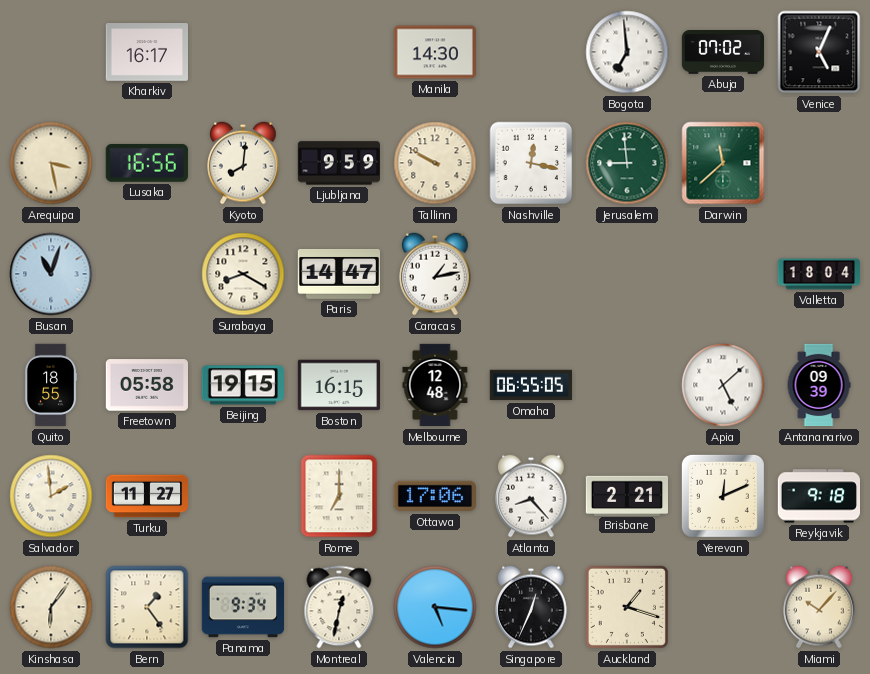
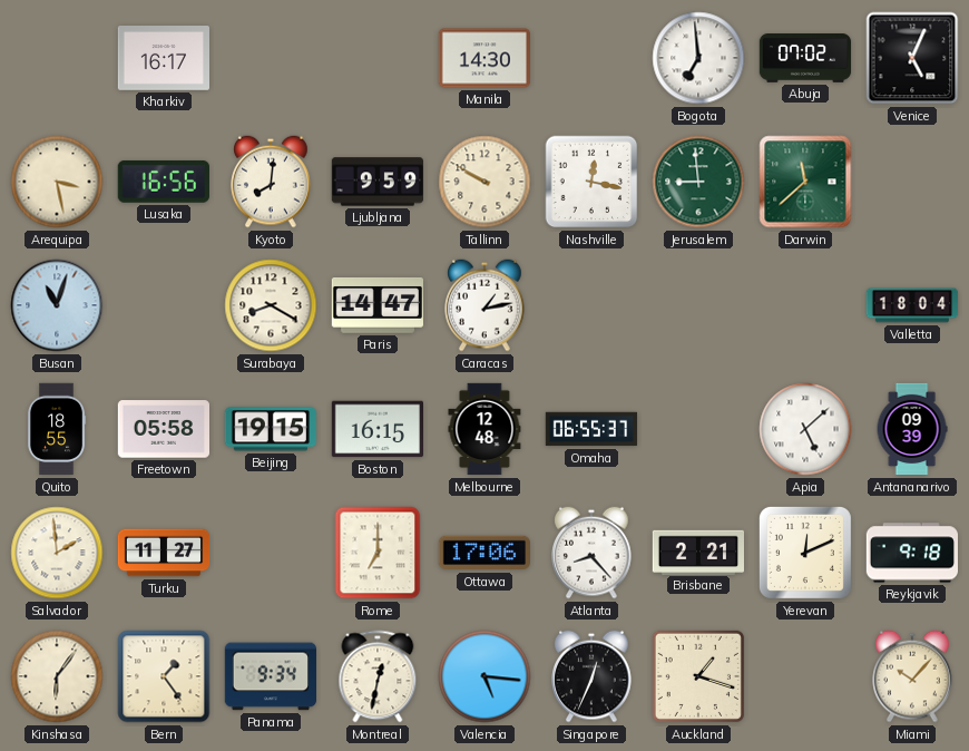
Omaha: 06:55:05 -> 06:55:37
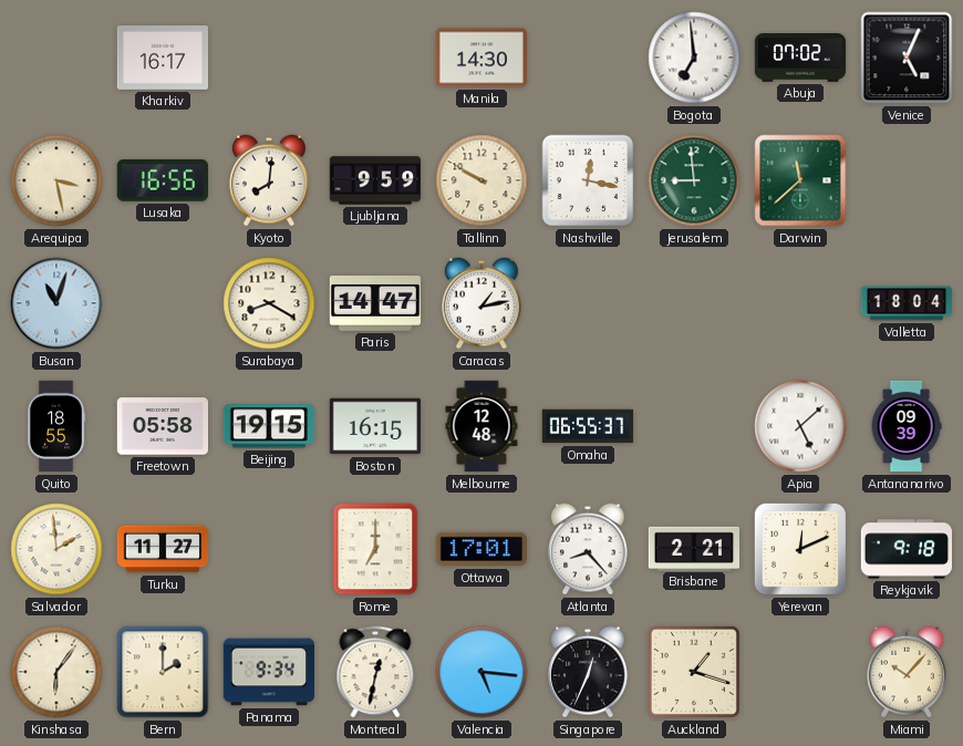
Ottawa: 17:06 -> 17:01
Bern: 1:24 -> 2:00
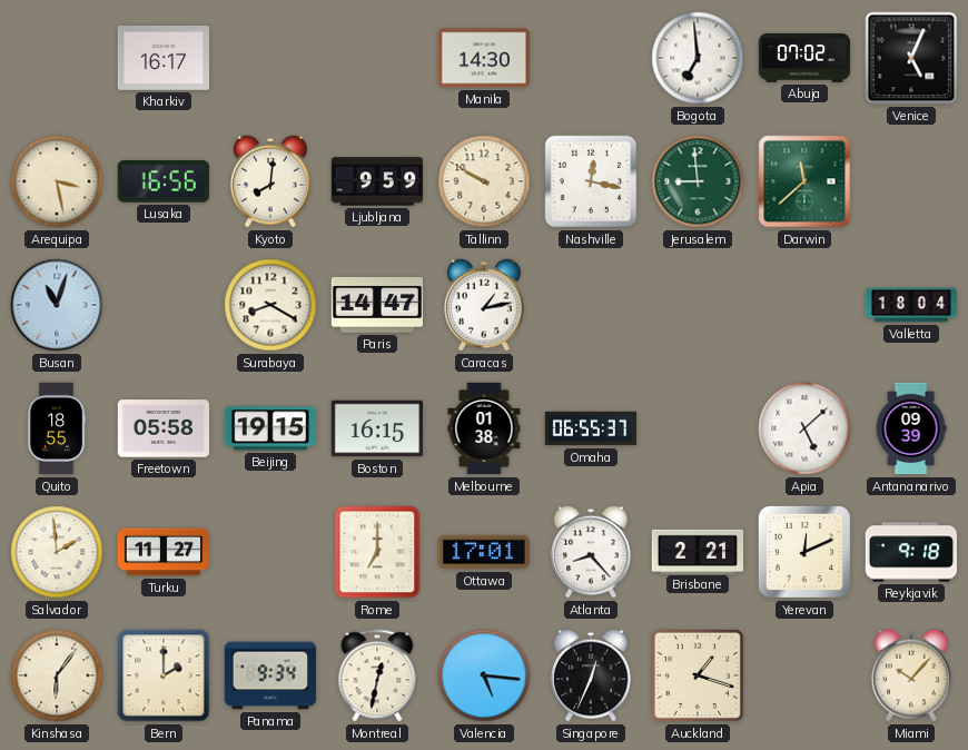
Melbourne: 12:48 -> 01:38
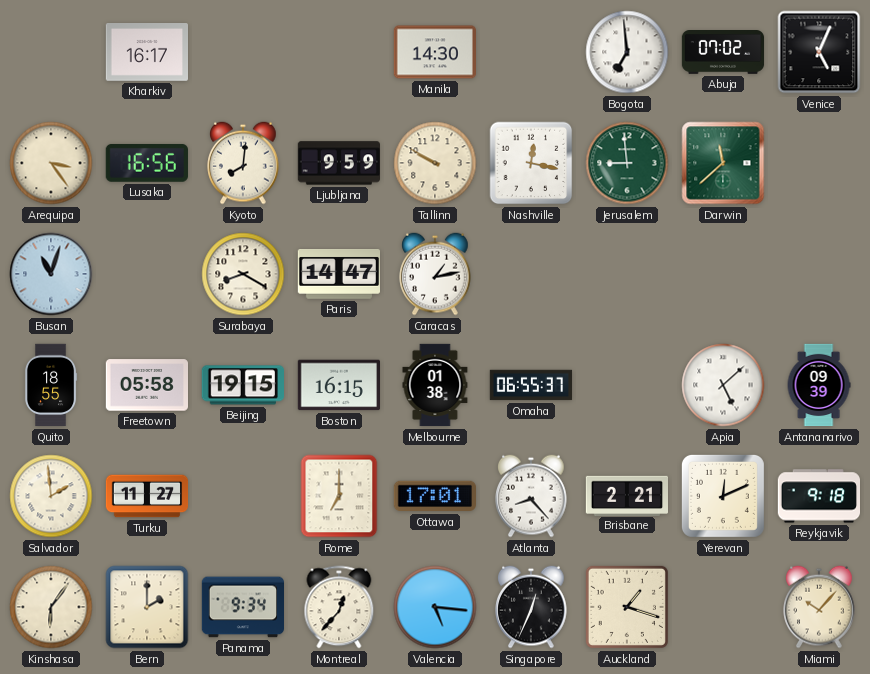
Arequipa: 3:28 -> 3:24
Valletta: 18:04 -> none
Montreal: 12:32 -> 12:37
